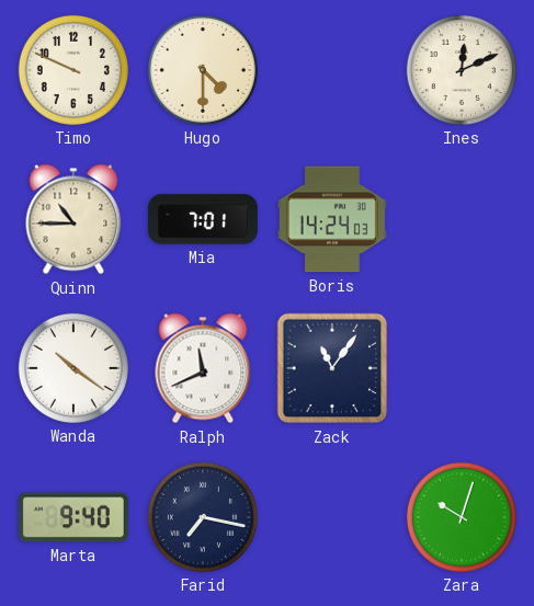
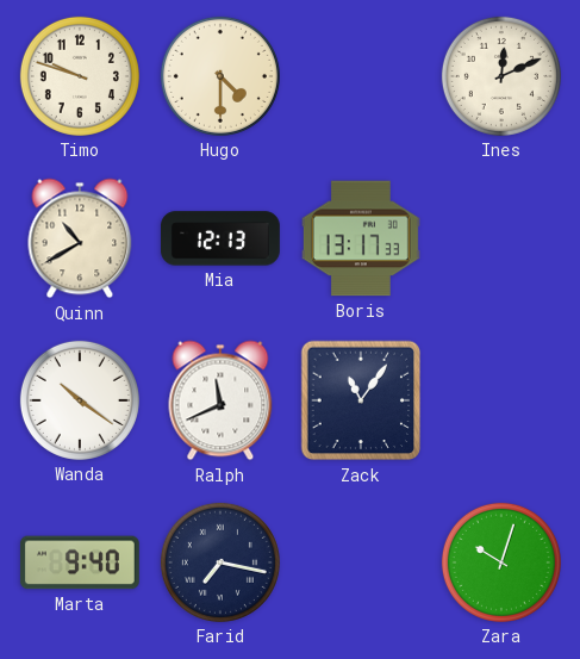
Timo: 9:49 -> 9:48
Quinn: 10:45 -> 10:40
Mia: 7:01 -> 12:13
Boris: 14:24 -> 13:17
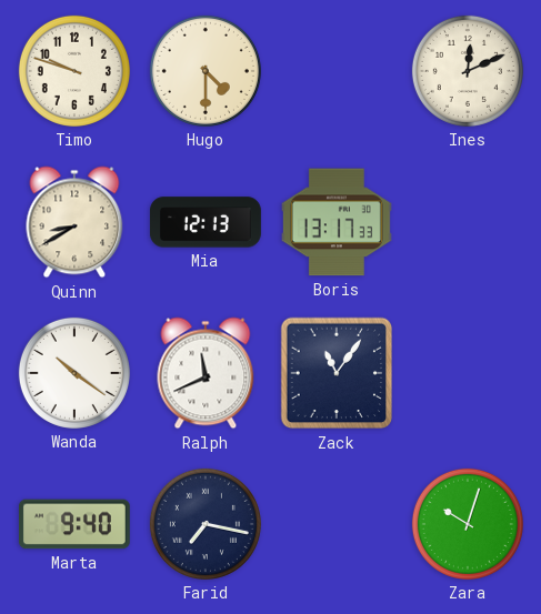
Quinn: 10:40 -> 8:40
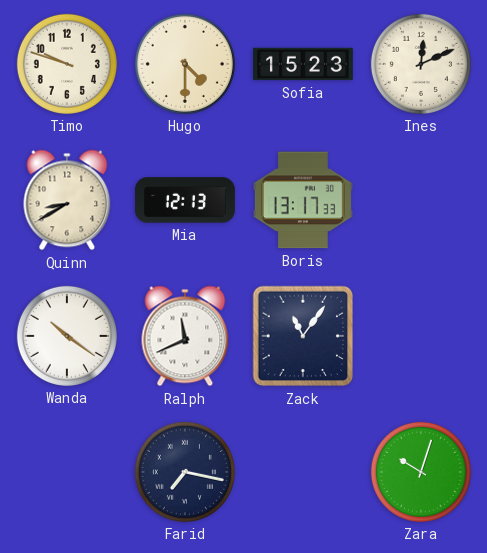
Sofia: none -> 15:23
Marta: 9:40 -> none
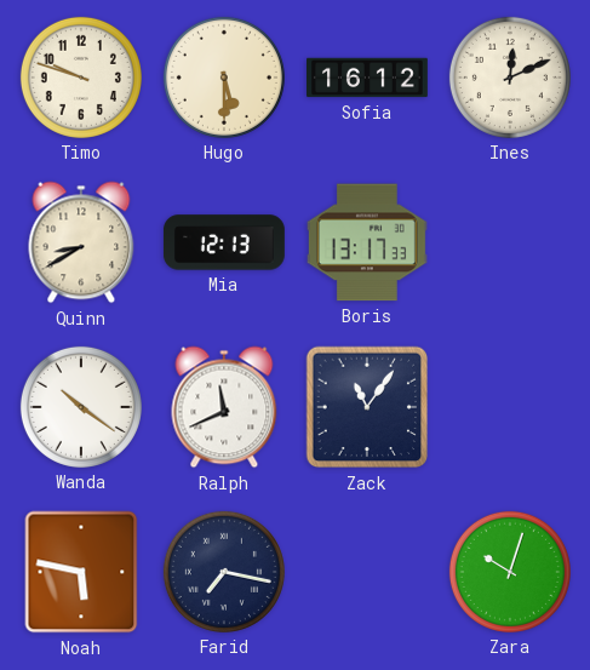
Hugo: 4:30 -> 5:30
Sofia: 15:23 -> 16:12
Noah: none -> 5:47
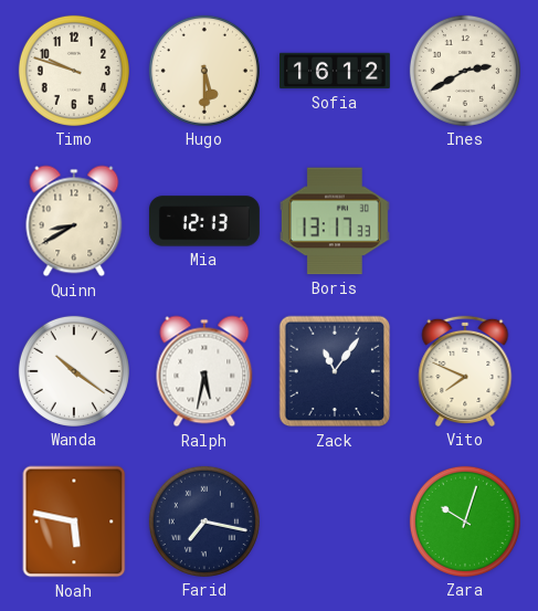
Ines: 12:11 -> 2:40
Ralph: 11:41 -> 5:32
Vito: none -> 7:49
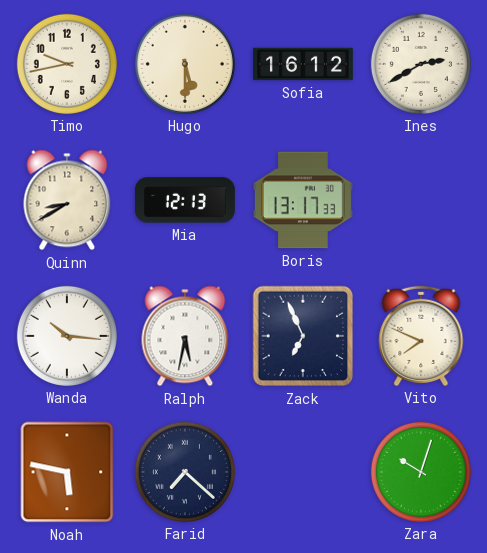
Timo: 9:48 -> 9:43
Wanda: 10:21 -> 10:16
Zack: 11:06 -> 6:56
Farid: 7:17 -> 7:22
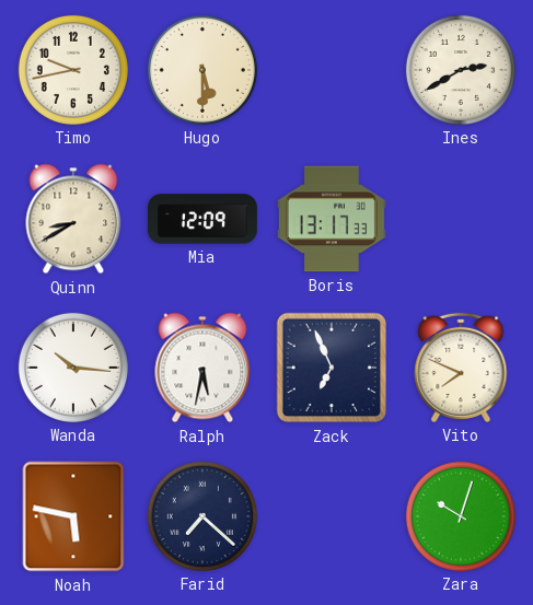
Sofia: 16:12 -> none
Mia: 12:13 -> 12:09
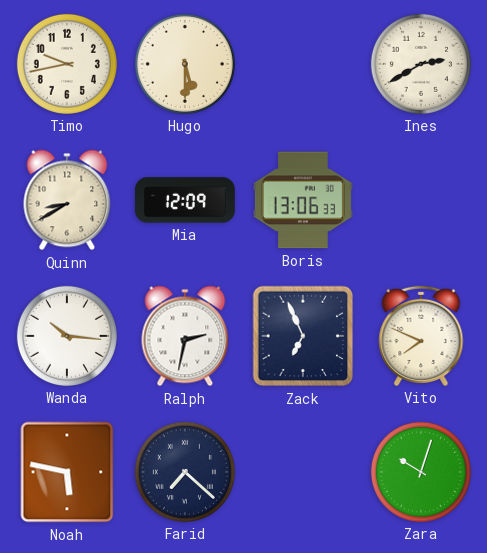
Boris: 13:17 -> 13:06
Ralph: 5:32 -> 2:32
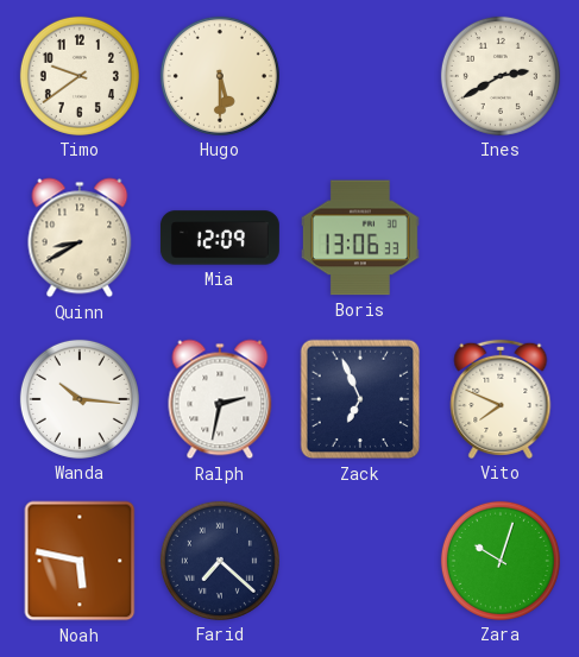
Timo: 9:43 -> 9:39
